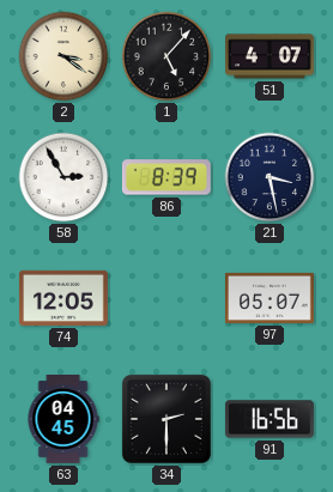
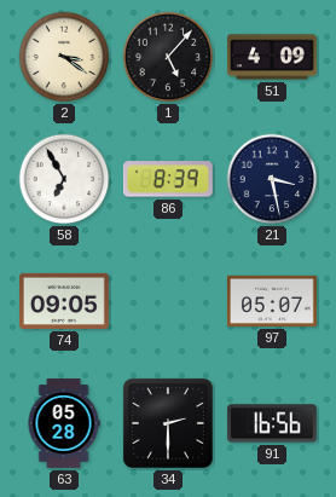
51: 4:07 -> 4:09
58: 2:55 -> 6:55
74: 12:05 -> 09:05
63: 04:45 -> 05:28
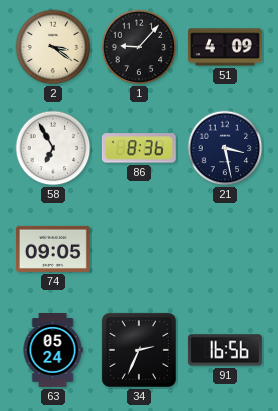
1: 5:07 -> 9:07
86: 8:39 -> 8:36
97: 05:07 -> none
63: 05:28 -> 05:24
34: 2:30 -> 2:34
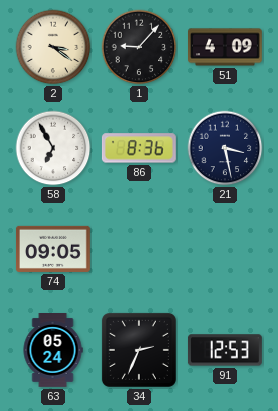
91: 16:56 -> 12:53
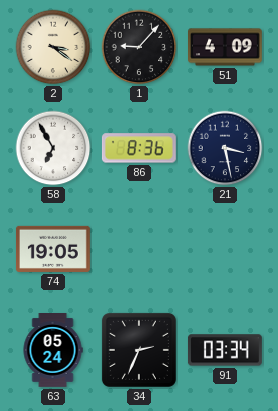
74: 09:05 -> 19:05
91: 12:53 -> 03:34
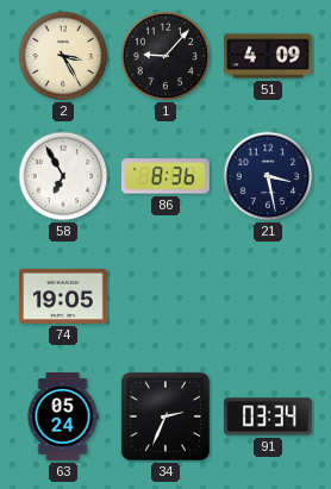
2: 3:21 -> 3:25
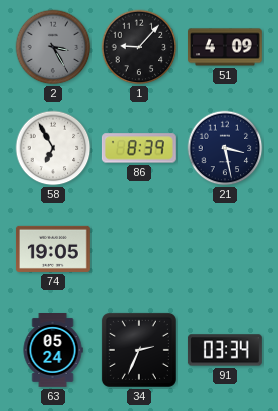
2 dial: cream -> grey
86: 8:36 -> 8:39
